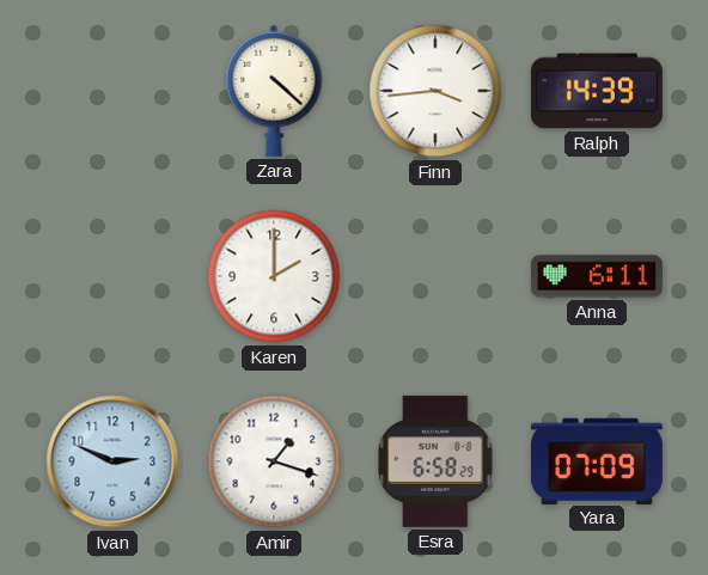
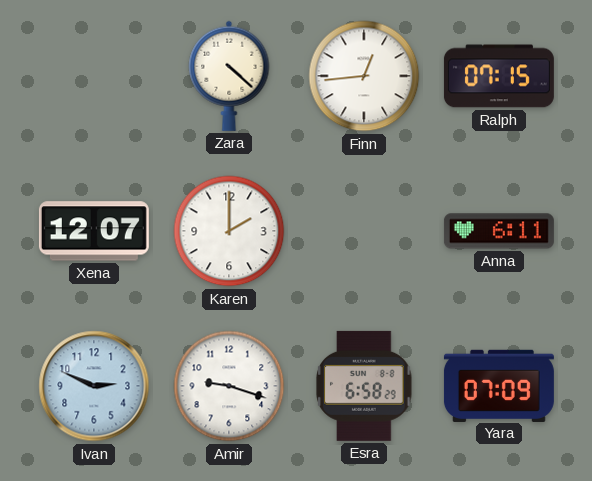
Finn: 3:44 -> 12:44
Ralph: 14:39 -> 07:15
Xena: none -> 12:07
Amir: 1:18 -> 9:18
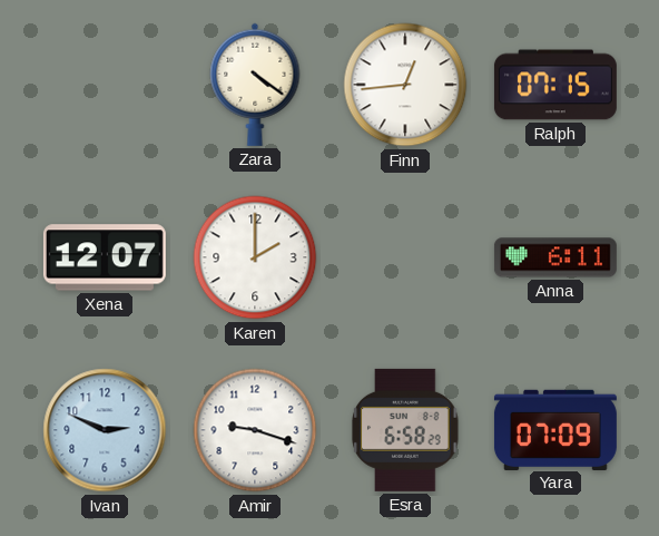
Zara: 4:22 -> 4:21
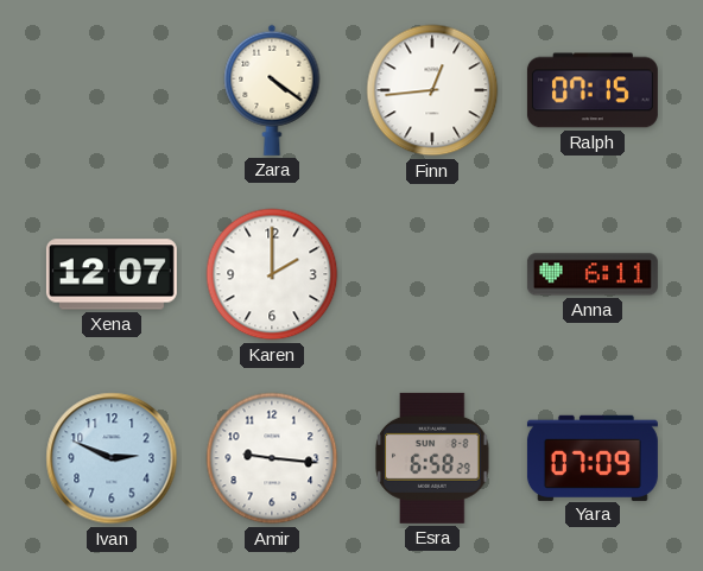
Amir: 9:18 -> 9:16
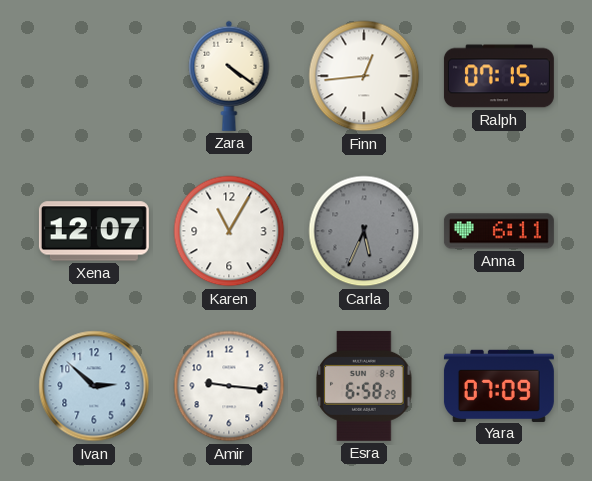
Karen: 2:00 -> 11:05
Carla: none -> 5:34
Ivan: 2:49 -> 2:52
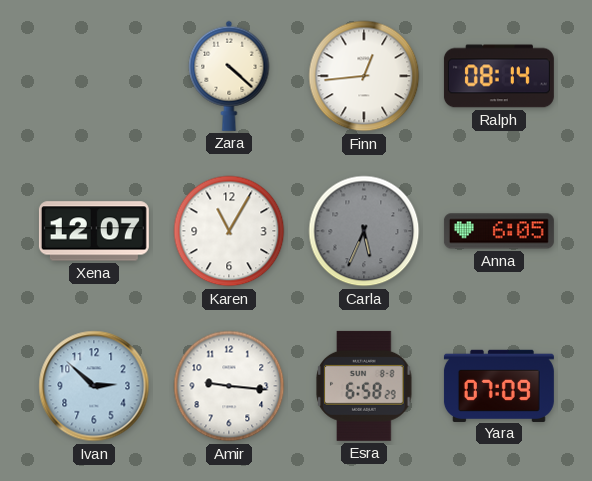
Zara: 4:21 -> 4:22
Ralph: 07:15 -> 08:14
Anna: 6:11 -> 6:05
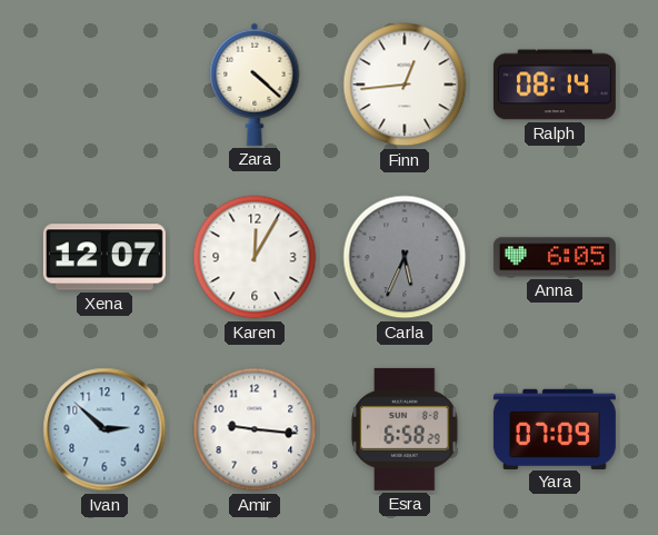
Karen: 11:05 -> 12:05
